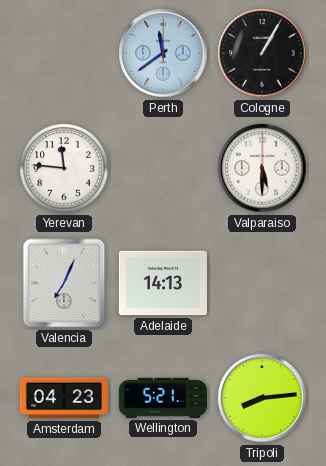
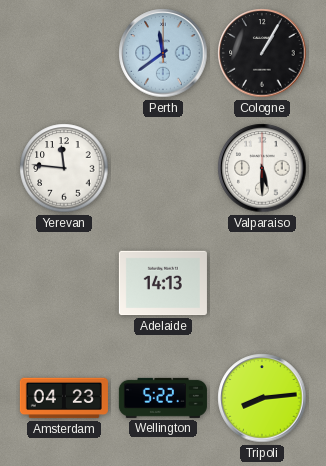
Valencia: 7:04 -> none
Wellington: 5:21 -> 5:22
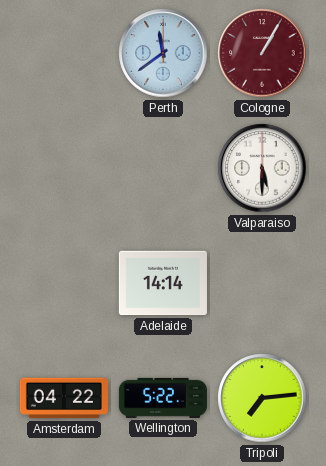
Cologne dial: black -> burgundy
Yerevan: 11:46 -> none
Adelaide: 14:13 -> 14:14
Amsterdam: 04:23 -> 04:22
Tripoli: 8:14 -> 7:14
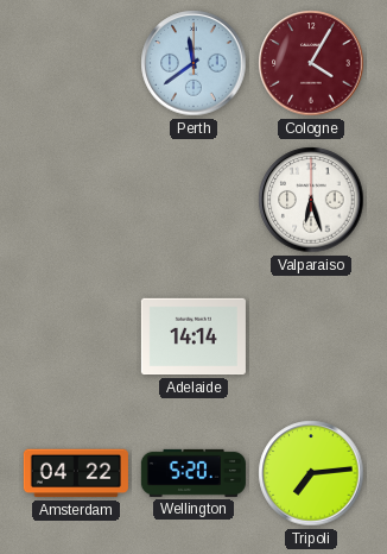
Cologne: 1:05 -> 4:05
Valparaiso: 5:30 -> 6:27
Wellington: 5:22 -> 5:20
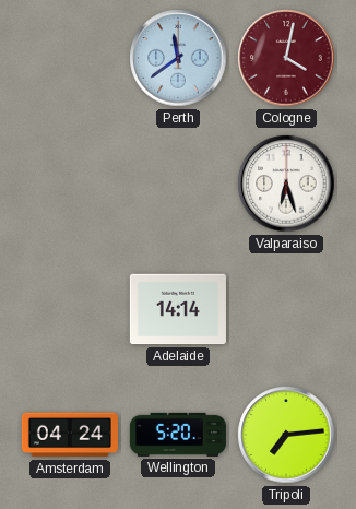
Cologne: 4:05 -> 4:02
Amsterdam: 04:22 -> 04:24
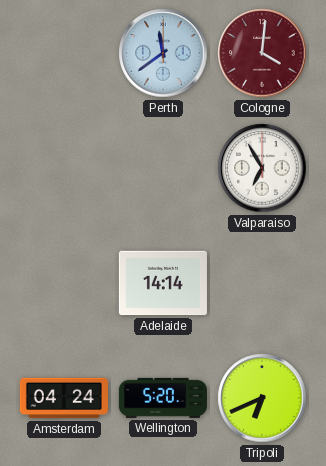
Cologne: 4:02 -> 4:01
Valparaiso: 6:27 -> 6:55
Tripoli: 7:14 -> 6:41
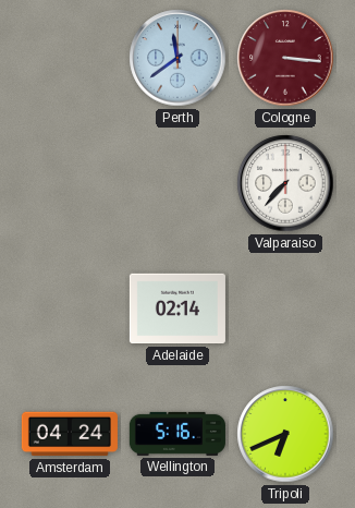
Cologne: 4:01 -> 3:16
Valparaiso: 6:55 -> 7:37
Adelaide: 14:14 -> 02:14
Wellington: 5:20 -> 5:16
